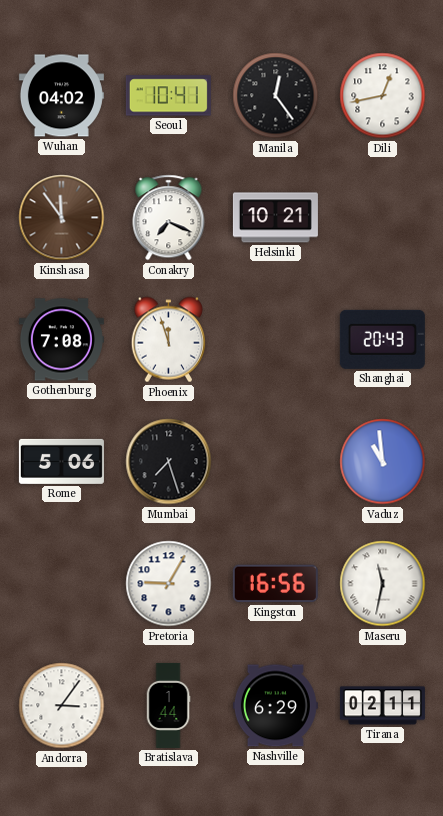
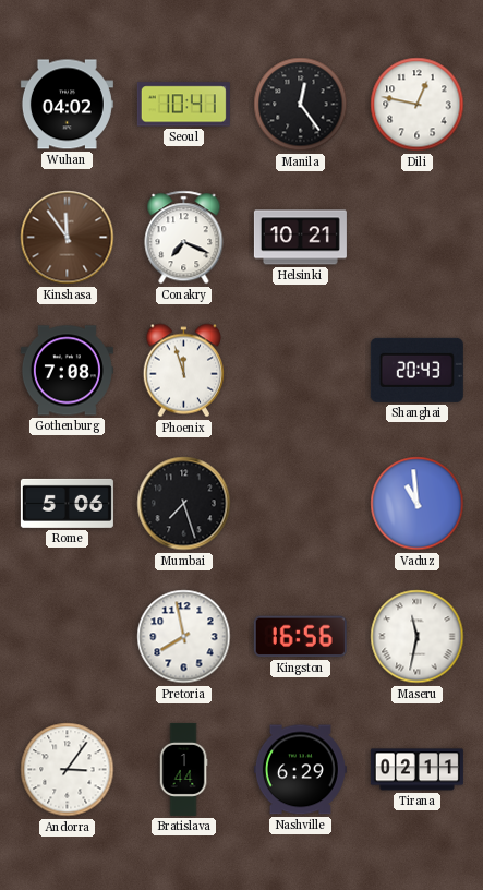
Dili: 12:43 -> 12:47
Pretoria: 9:05 -> 7:58
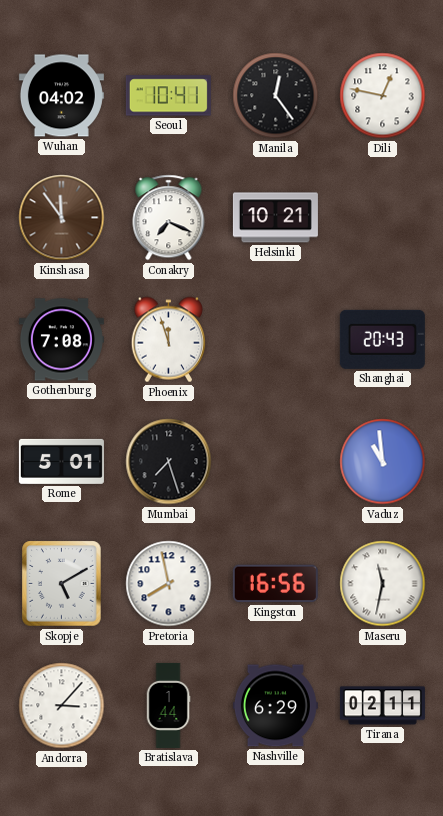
Rome: 5:06 -> 5:01
Skopje: none -> 5:10
Andorra: 3:06 -> 3:07
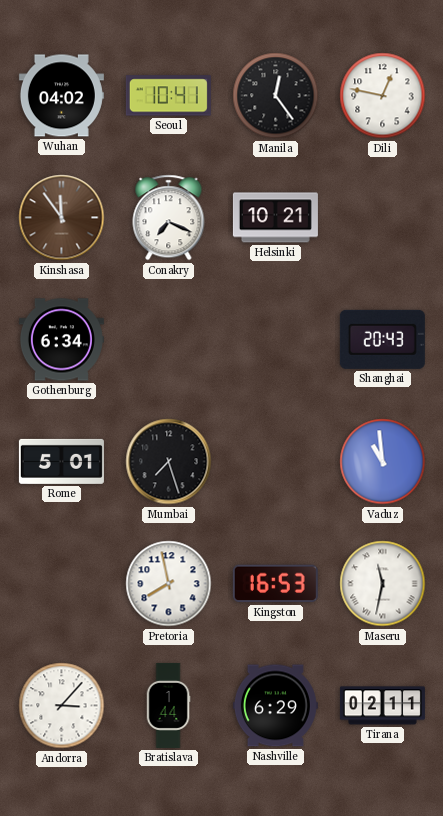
Gothenburg: 7:08 -> 6:34
Phoenix: 11:57 -> none
Skopje: 5:10 -> none
Kingston: 16:56 -> 16:53
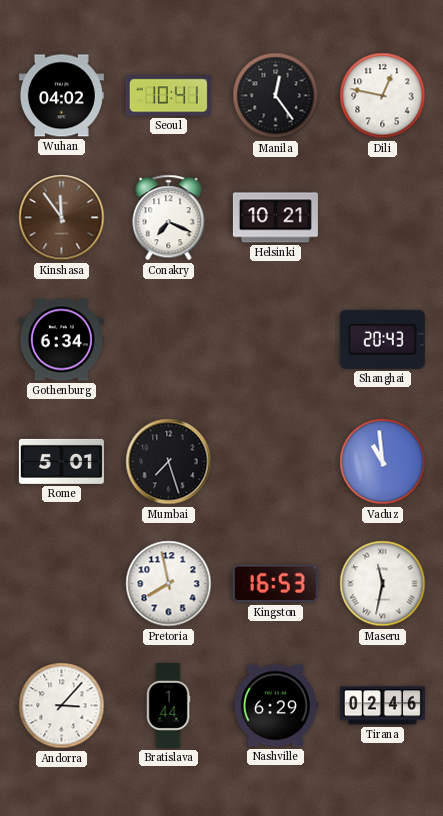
Tirana: 02:11 -> 02:46
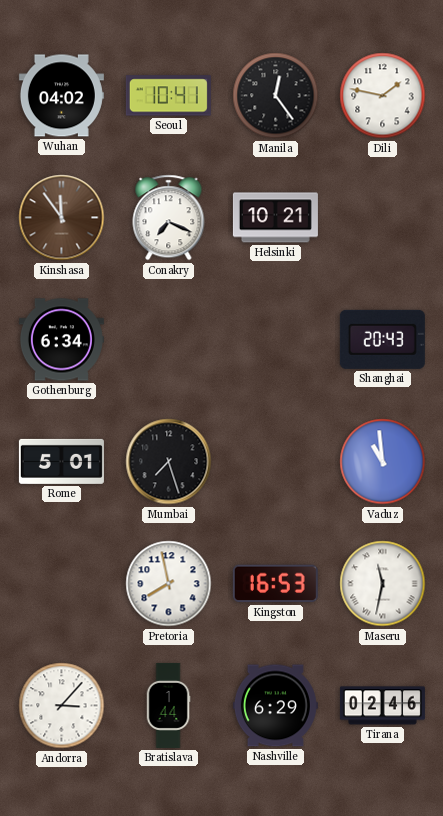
Dili: 12:47 -> 1:47
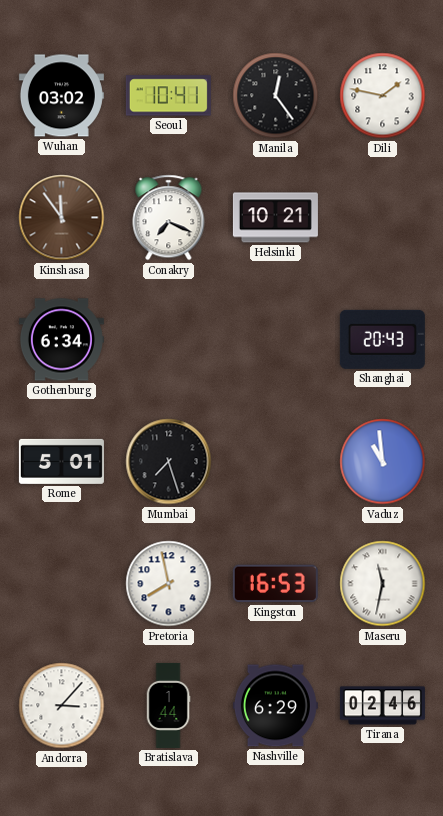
Wuhan: 04:02 -> 03:02
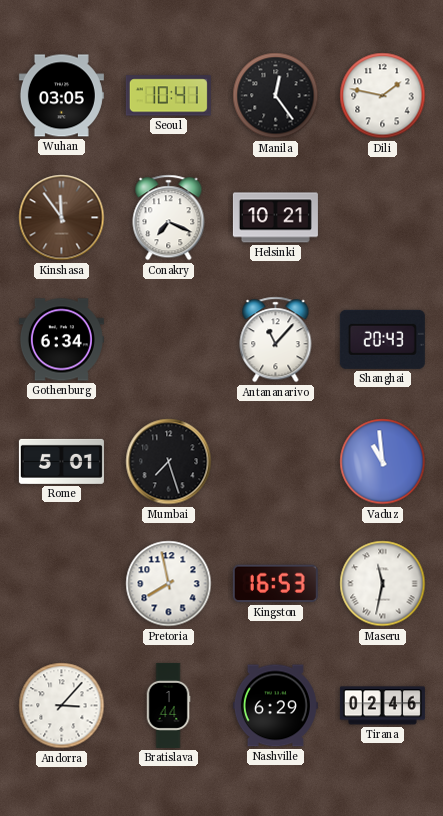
Wuhan: 03:02 -> 03:05
Antananarivo: none -> 11:07
